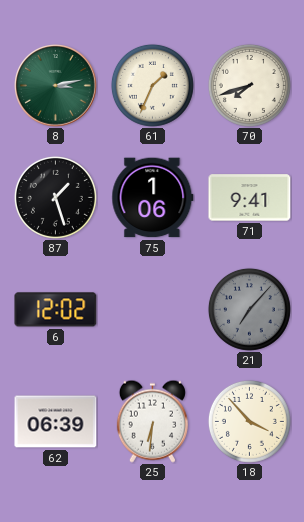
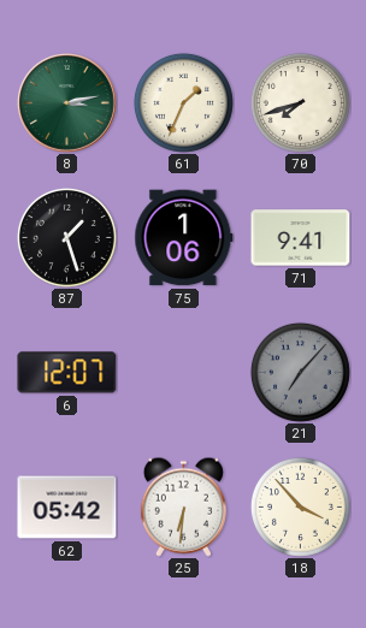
6: 12:02 -> 12:07
62: 06:39 -> 05:42
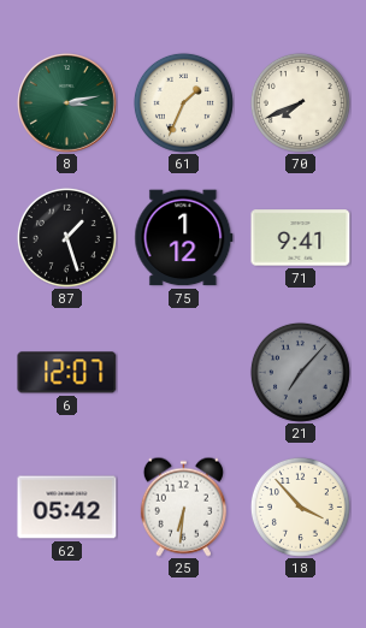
70: 7:42 -> 7:41
75: 1:06 -> 1:12
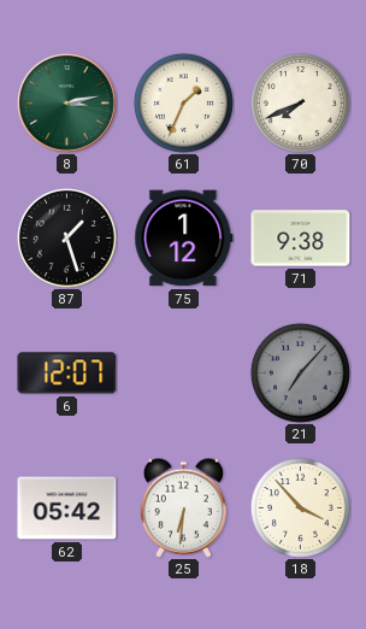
71: 9:41 -> 9:38
